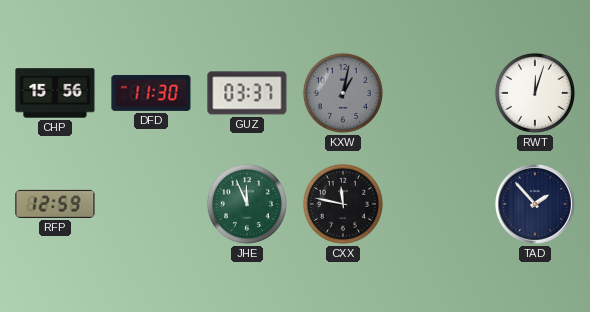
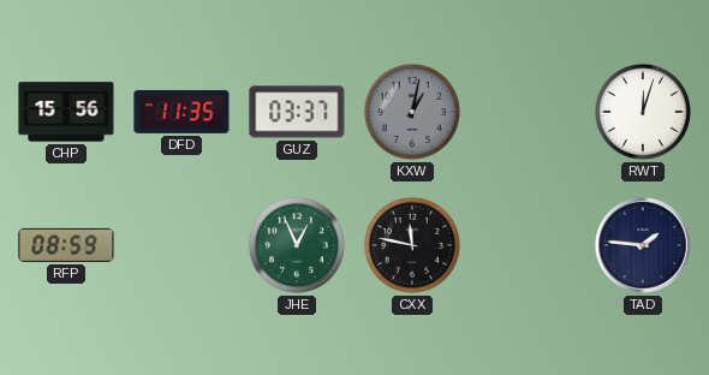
DFD: 11:30 -> 11:35
RFP: 12:59 -> 08:59
JHE: 11:56 -> 12:56
TAD: 1:53 -> 1:46
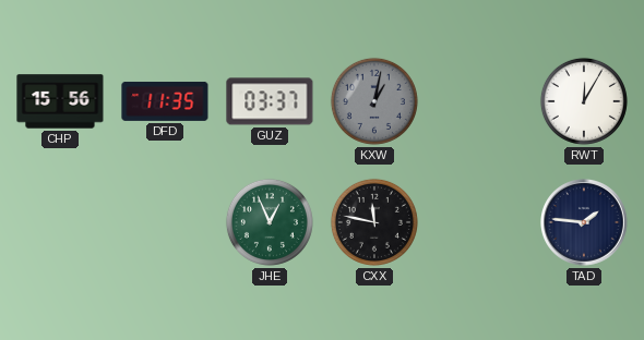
RWT: 12:03 -> 12:05
RFP: 08:59 -> none
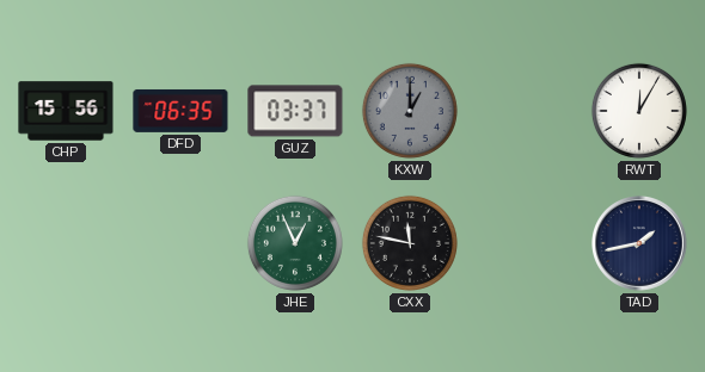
DFD: 11:35 -> 06:35
KXW: 1:02 -> 1:00
TAD: 1:46 -> 1:43
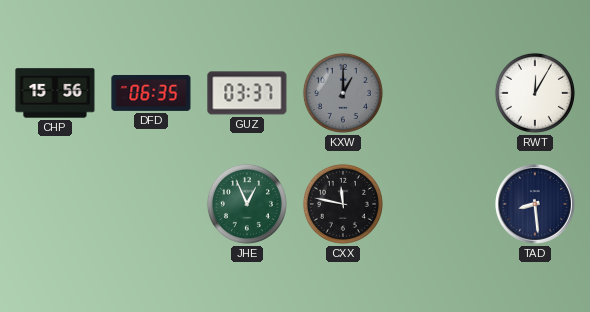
TAD: 1:43 -> 8:29
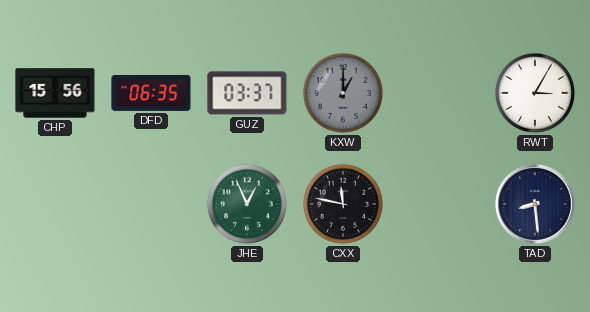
RWT: 12:05 -> 3:05
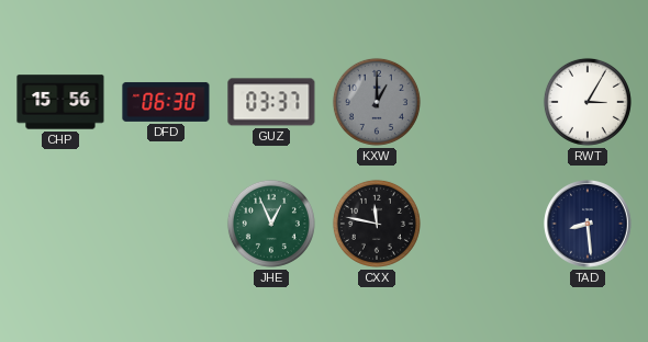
DFD: 06:35 -> 06:30
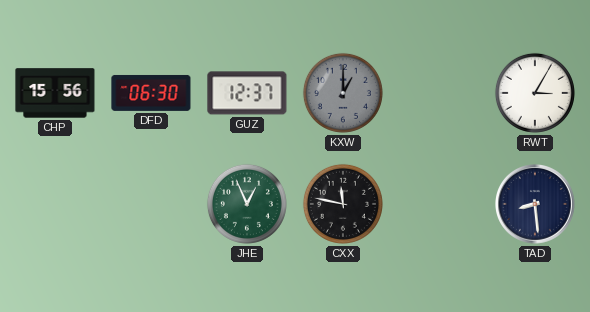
GUZ: 03:37 -> 12:37
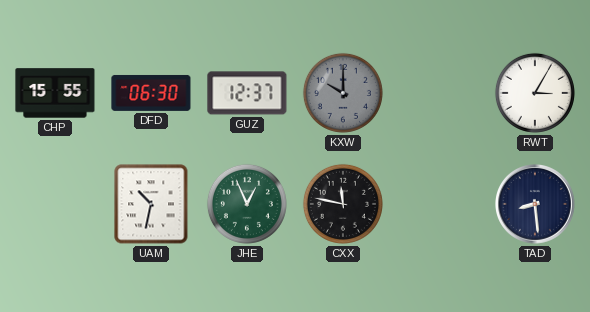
CHP: 15:56 -> 15:55
KXW: 1:00 -> 10:00
UAM: none -> 10:32
